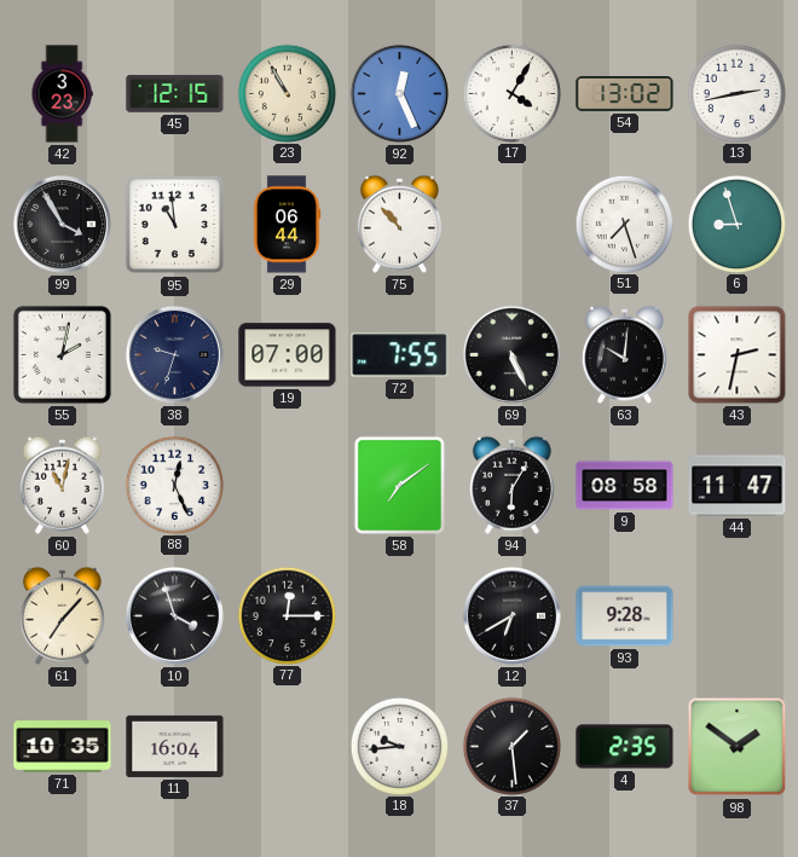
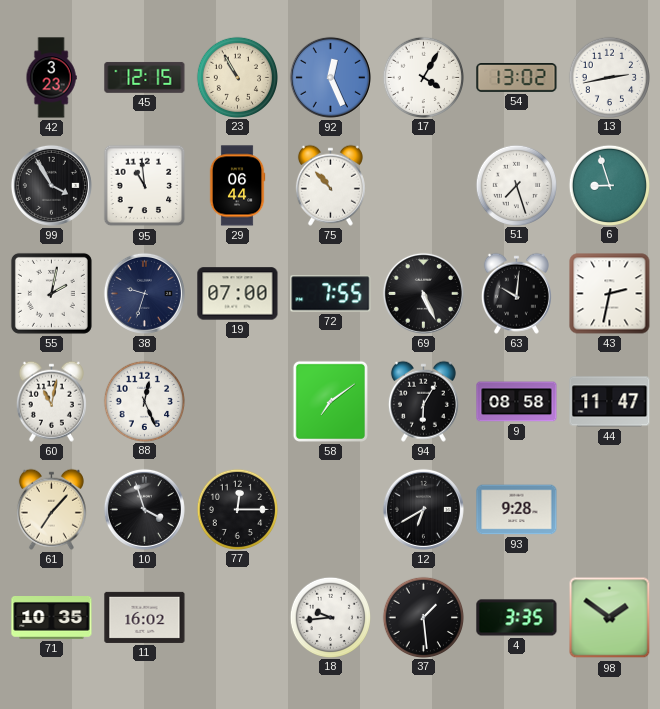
11: 16:04 -> 16:02
4: 2:35 -> 3:35
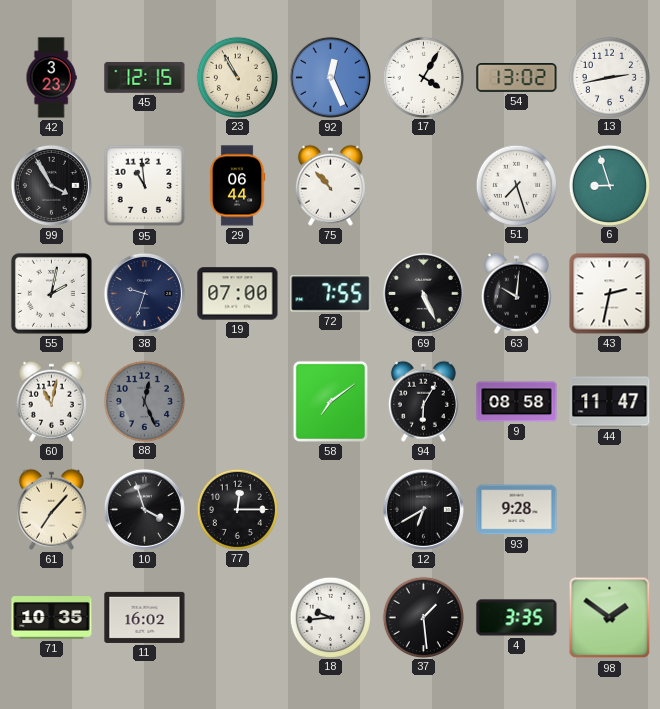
88 dial: white -> grey
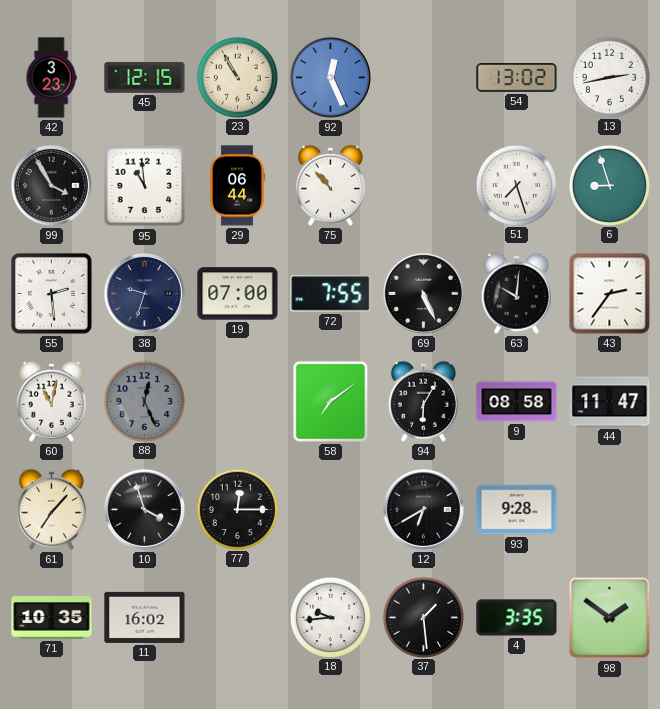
17: 4:05 -> none
55: 2:02 -> 2:29
43: 2:32 -> 2:36
